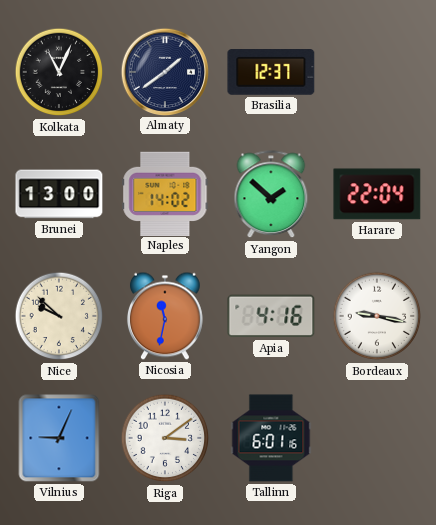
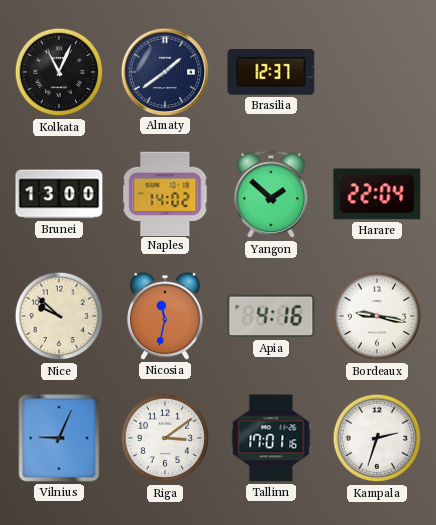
Tallinn: 6:01 -> 17:01
Kampala: none -> 2:33
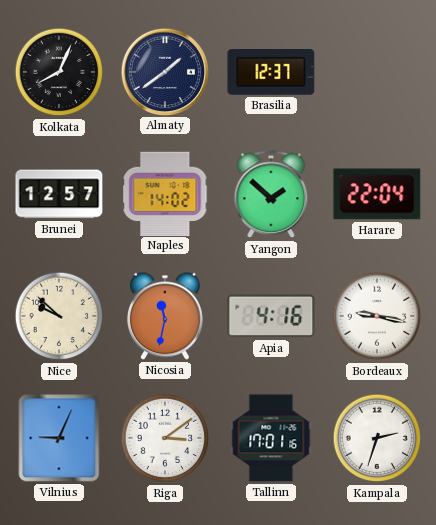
Kolkata: 11:04 -> 8:04
Brunei: 13:00 -> 12:57
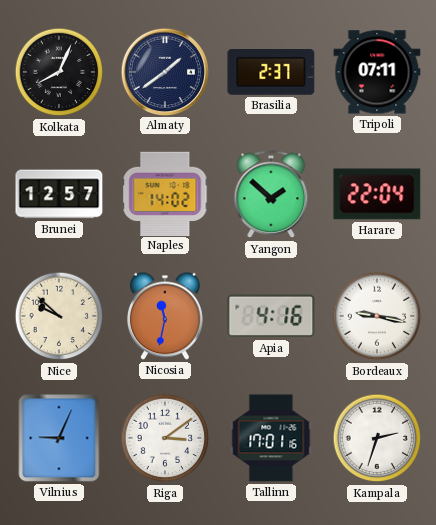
Brasilia: 12:37 -> 2:37
Tripoli: none -> 07:11
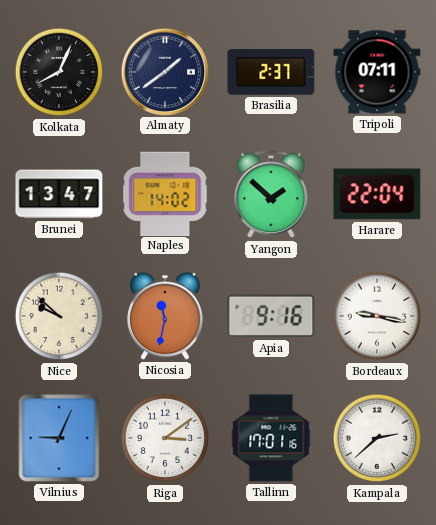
Brunei: 12:57 -> 13:47
Apia: 4:16 -> 9:16
Kampala: 2:33 -> 2:38
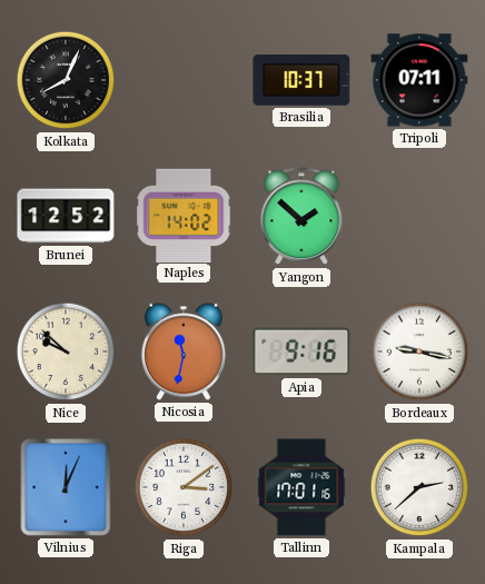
Almaty: 1:39 -> none
Brasilia: 2:37 -> 10:37
Brunei: 13:47 -> 12:52
Harare: 22:04 -> none
Vilnius: 9:04 -> 12:04
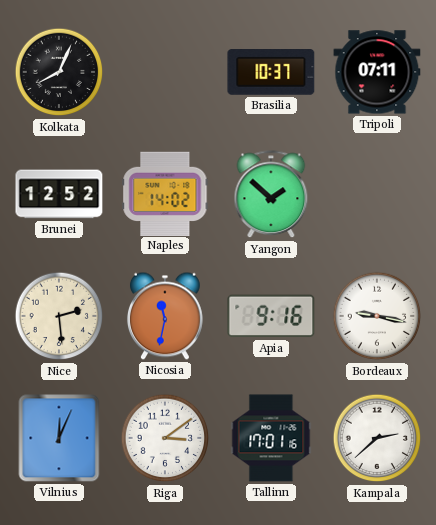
Nice: 9:52 -> 2:29
